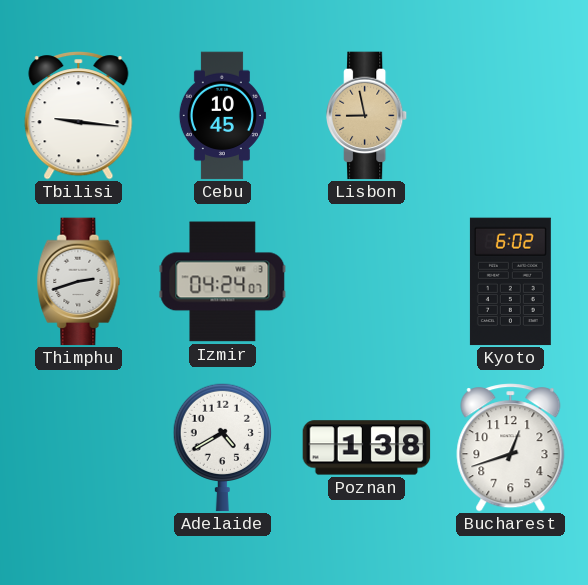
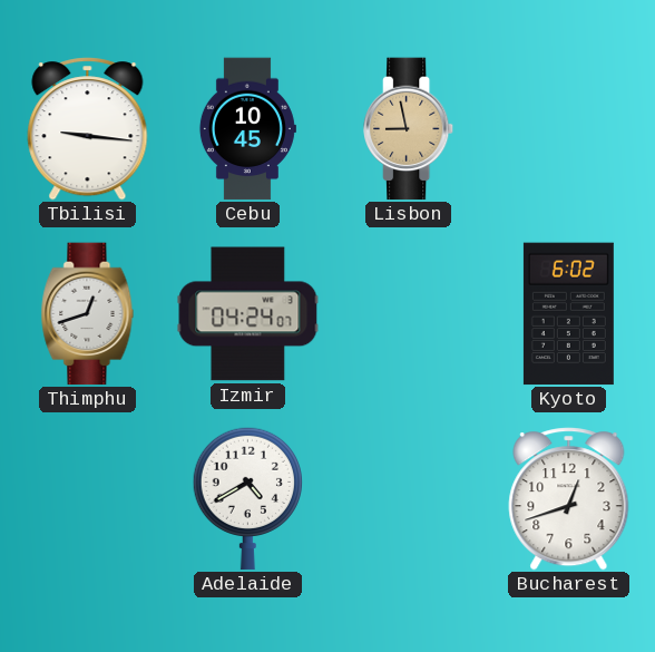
Thimphu: 2:42 -> 12:42
Poznan: 1:38 -> none
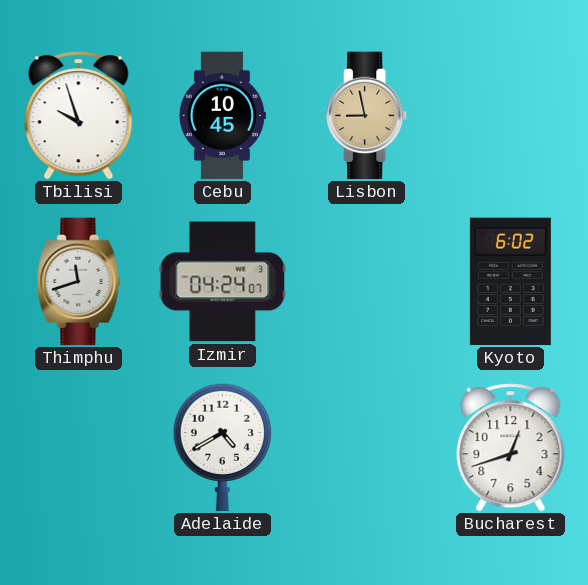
Tbilisi: 9:16 -> 9:57
Thimphu: 12:42 -> 11:42
